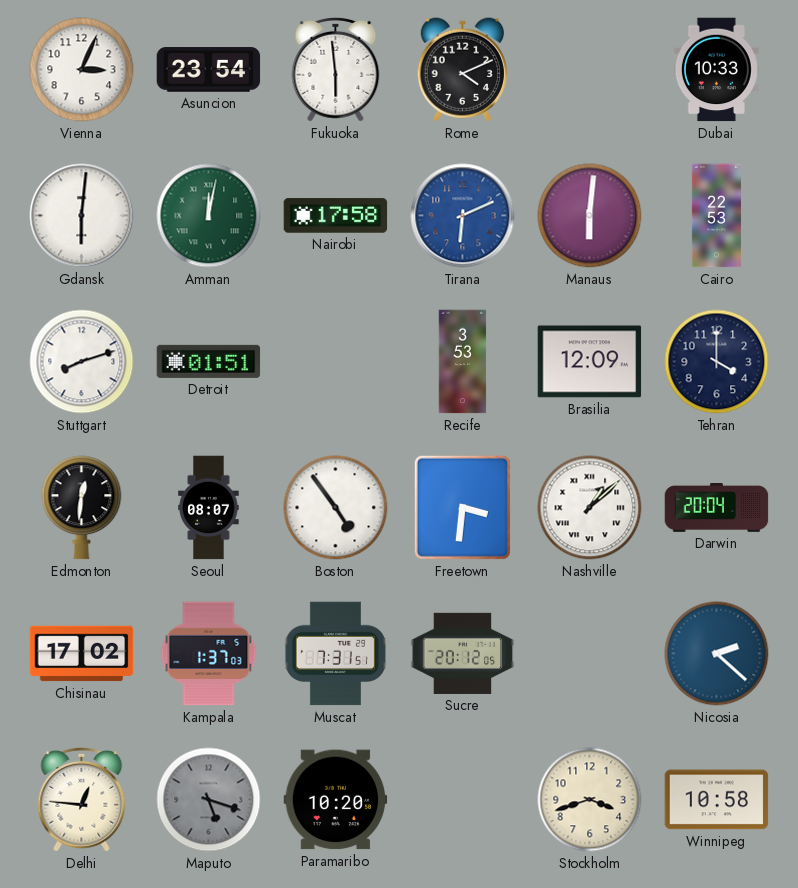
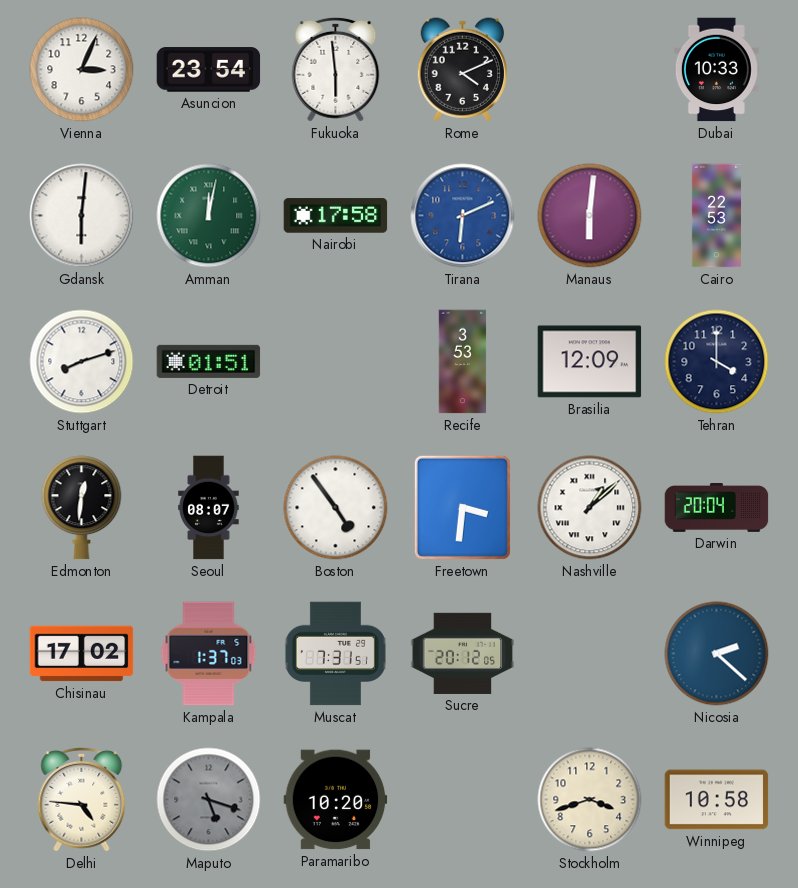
Delhi: 12:46 -> 4:46
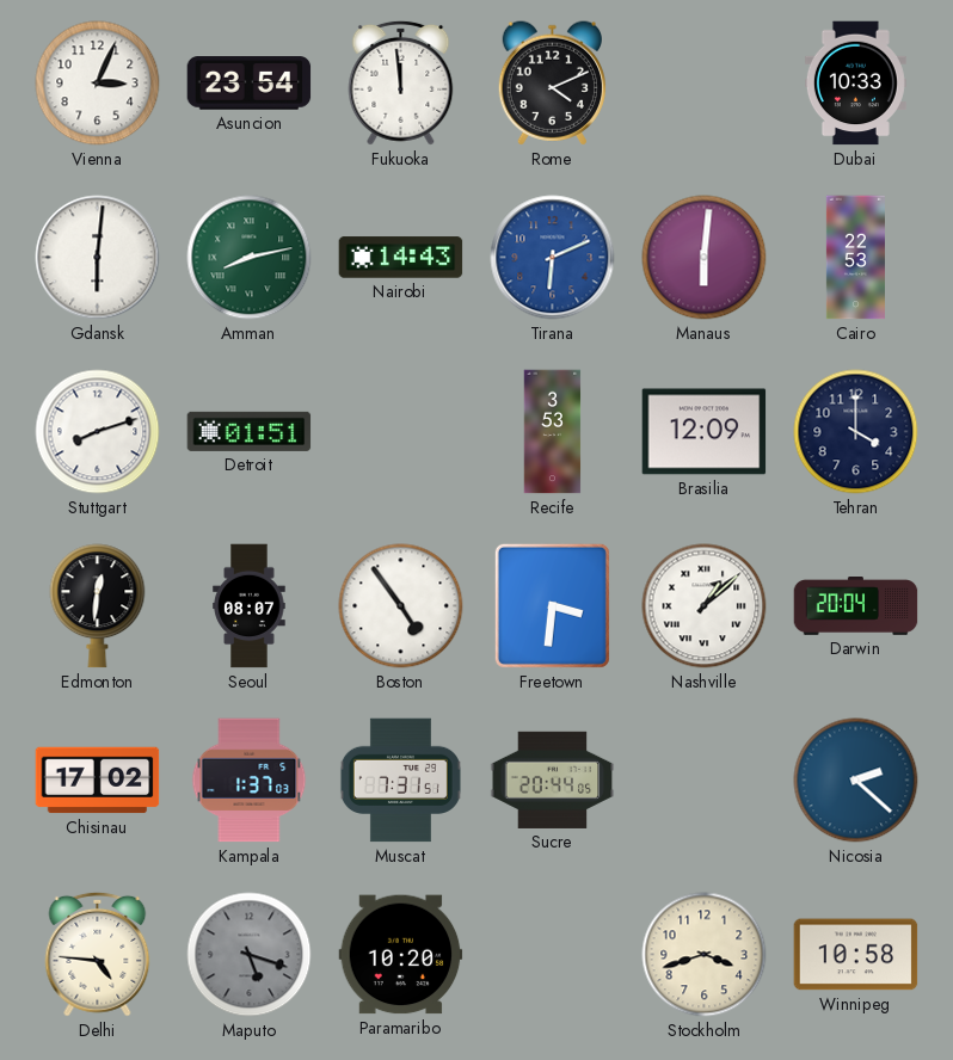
Fukuoka: 5:59 -> 11:59
Amman: 12:02 -> 8:13
Nairobi: 17:58 -> 14:43
Sucre: 20:12 -> 20:44
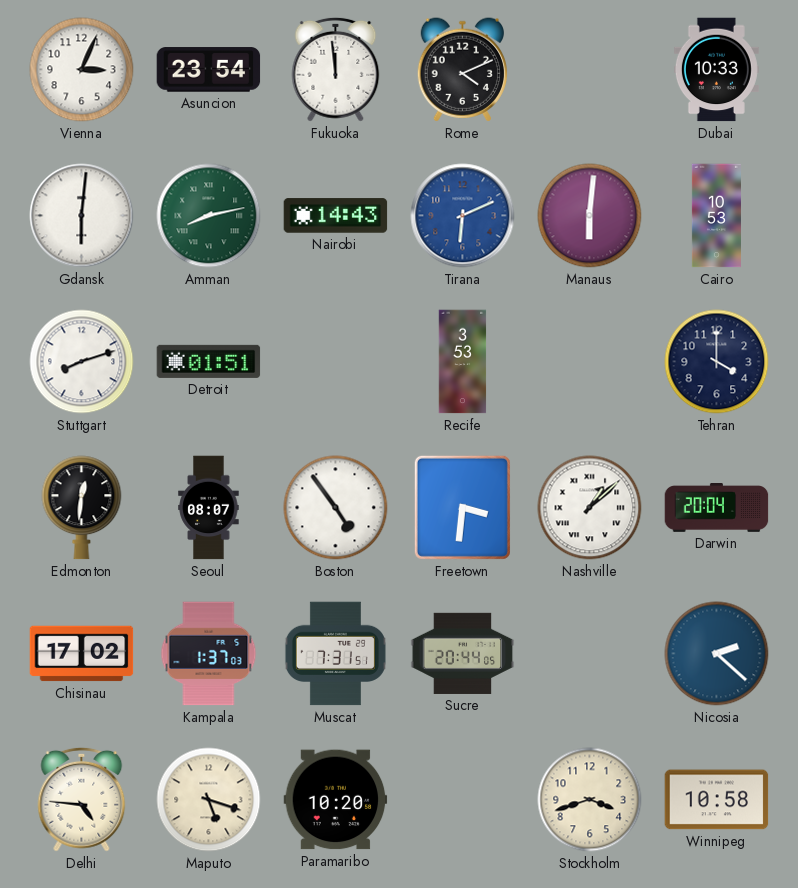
Cairo: 22:53 -> 10:53
Brasilia: 12:09 -> none
Maputo dial: grey -> cream
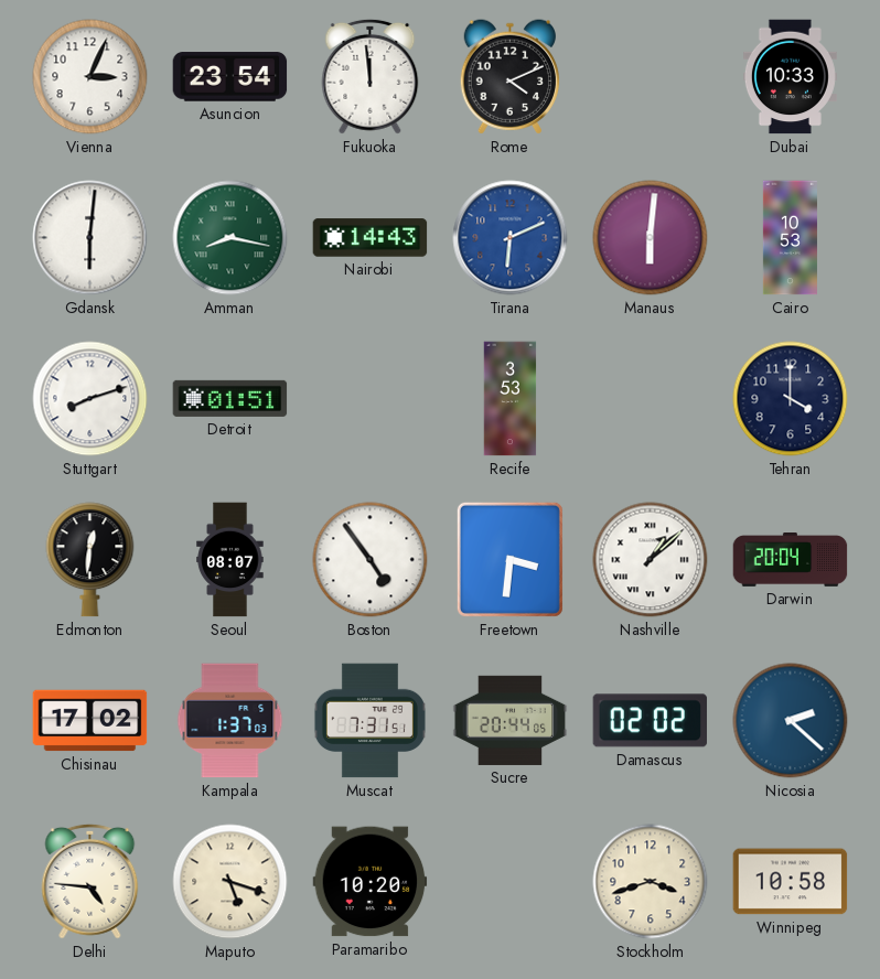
Amman: 8:13 -> 8:17
Damascus: none -> 02:02
